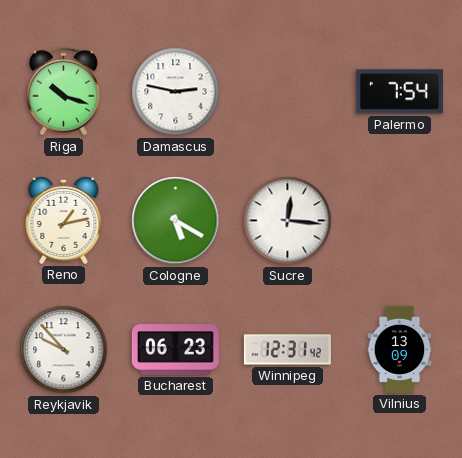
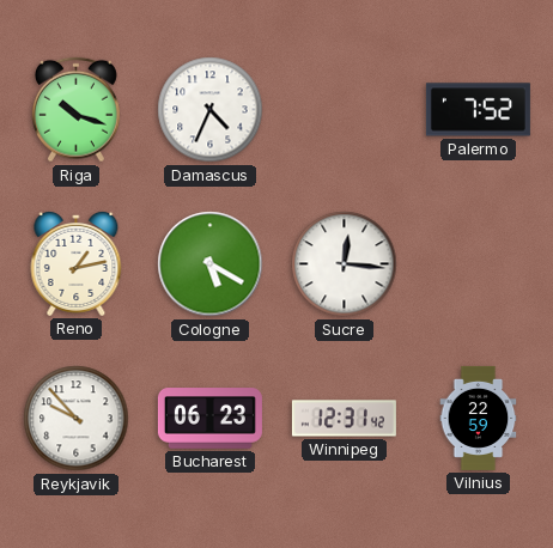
Damascus: 2:47 -> 4:34
Palermo: 7:54 -> 7:52
Vilnius: 13:09 -> 22:59
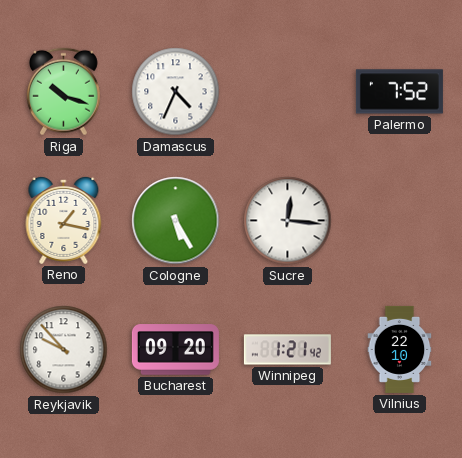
Reno: 1:13 -> 1:17
Cologne: 5:20 -> 5:25
Bucharest: 06:23 -> 09:20
Winnipeg: 12:31 -> 1:21
Vilnius: 22:59 -> 22:10
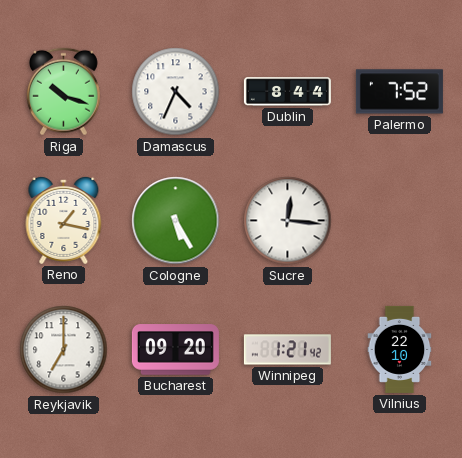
Dublin: none -> 8:44
Reykjavik: 9:53 -> 7:00
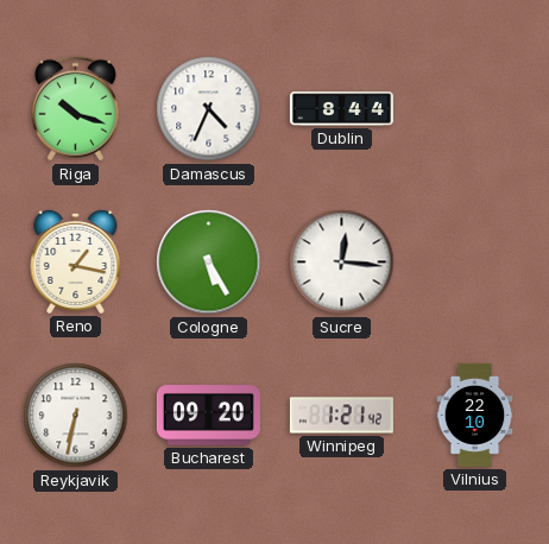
Palermo: 7:52 -> none
Reykjavik: 7:00 -> 6:32
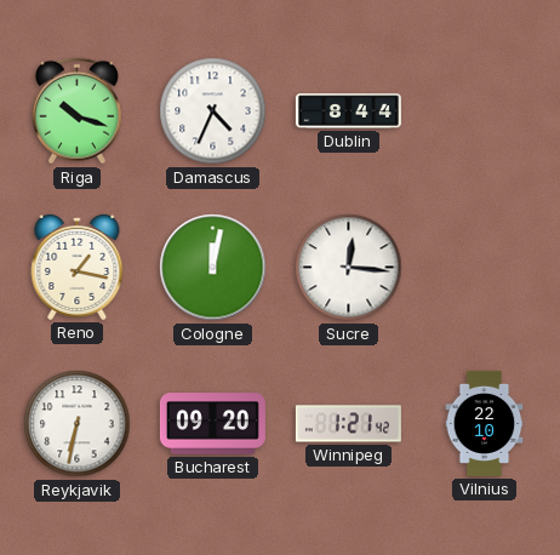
Cologne: 5:25 -> 12:02
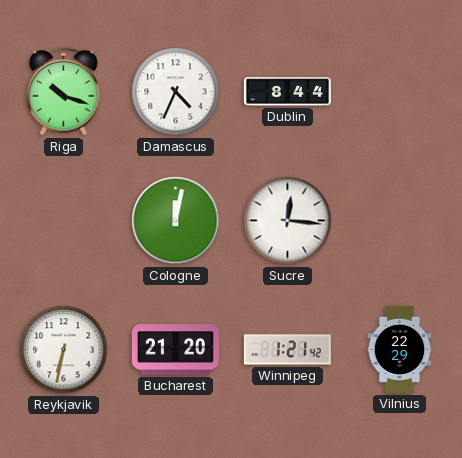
Reno: 1:17 -> none
Bucharest: 09:20 -> 21:20
Vilnius: 22:10 -> 22:29
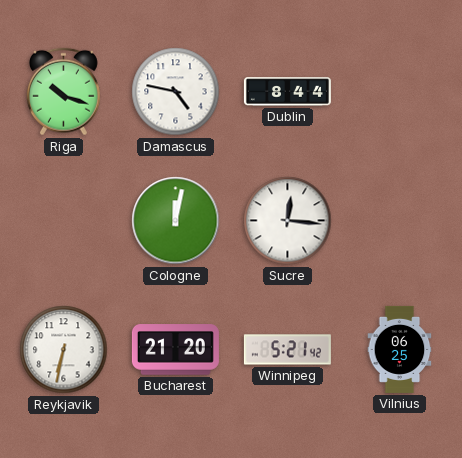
Damascus: 4:34 -> 4:47
Winnipeg: 1:21 -> 5:21
Vilnius: 22:29 -> 06:25
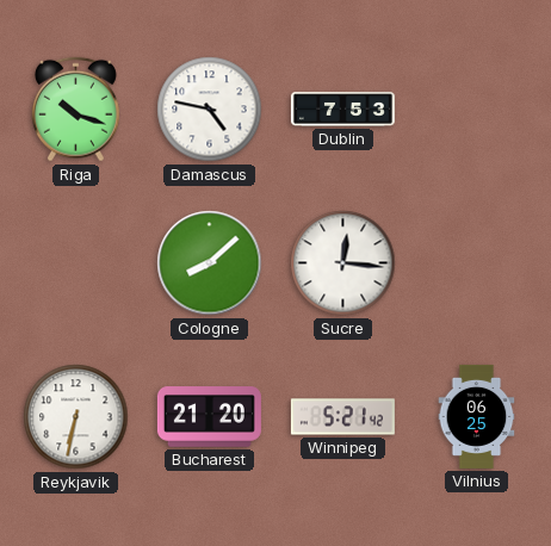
Dublin: 8:44 -> 7:53
Cologne: 12:02 -> 8:08
